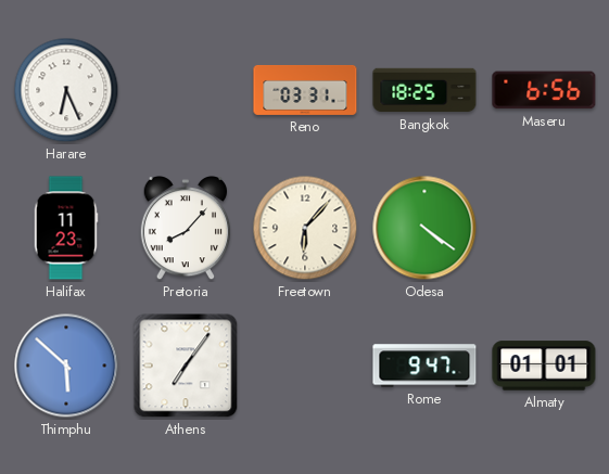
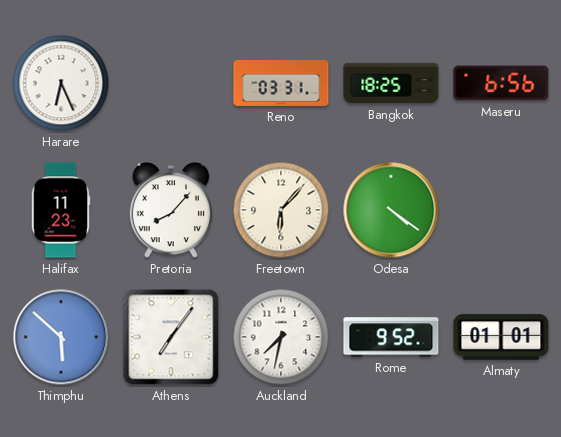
Auckland: none -> 7:32
Rome: 9:47 -> 9:52
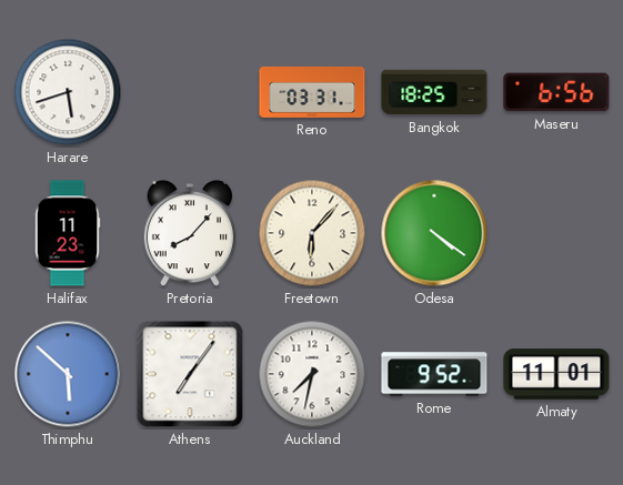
Harare: 6:26 -> 5:42
Almaty: 01:01 -> 11:01
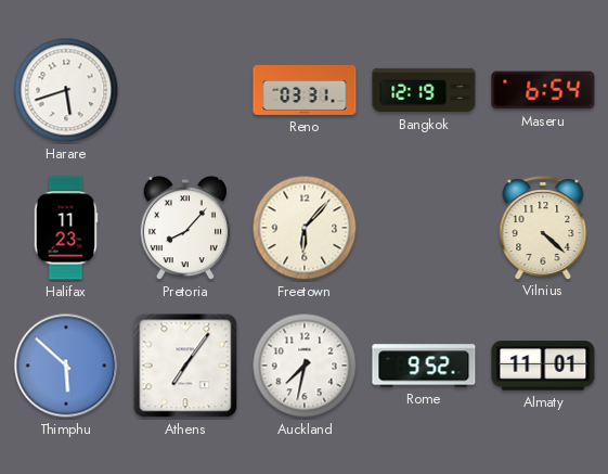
Bangkok: 18:25 -> 12:19
Maseru: 6:56 -> 6:54
Odesa: 4:21 -> none
Vilnius: none -> 4:22
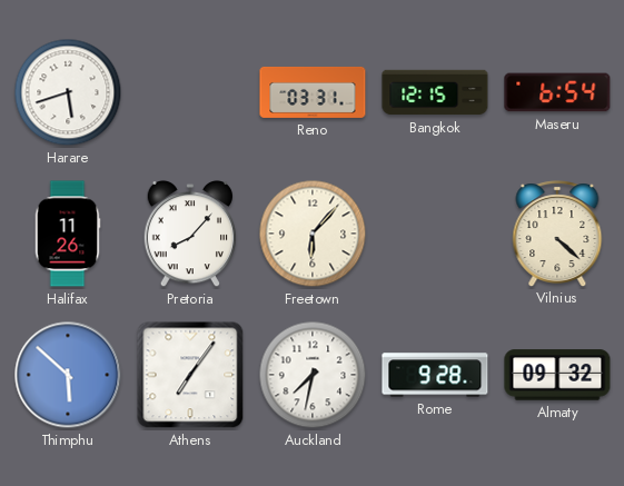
Bangkok: 12:19 -> 12:15
Halifax: 11:23 -> 11:26
Rome: 9:52 -> 9:28
Almaty: 11:01 -> 09:32
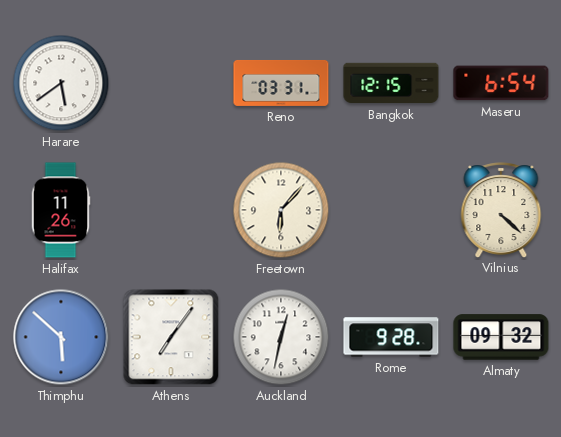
Harare: 5:42 -> 5:39
Pretoria: 8:07 -> none
Auckland: 7:32 -> 12:32
